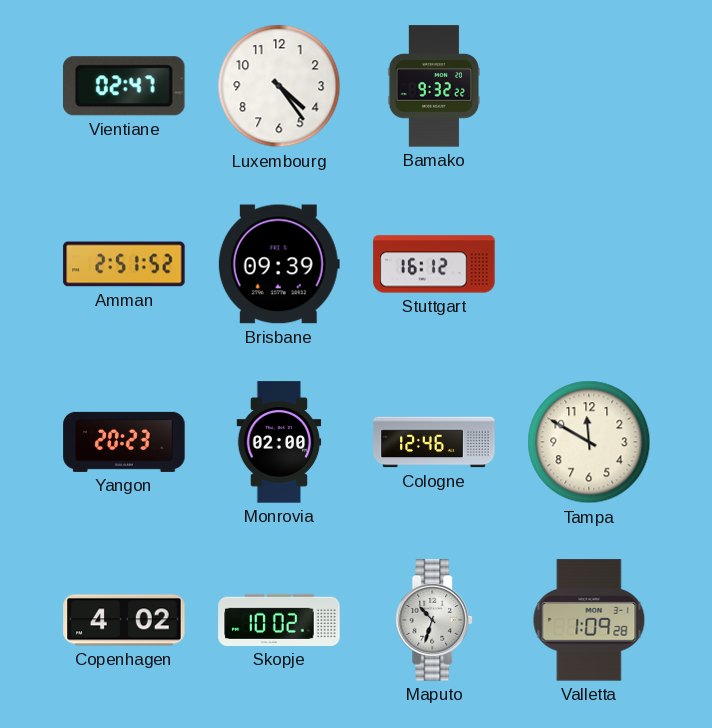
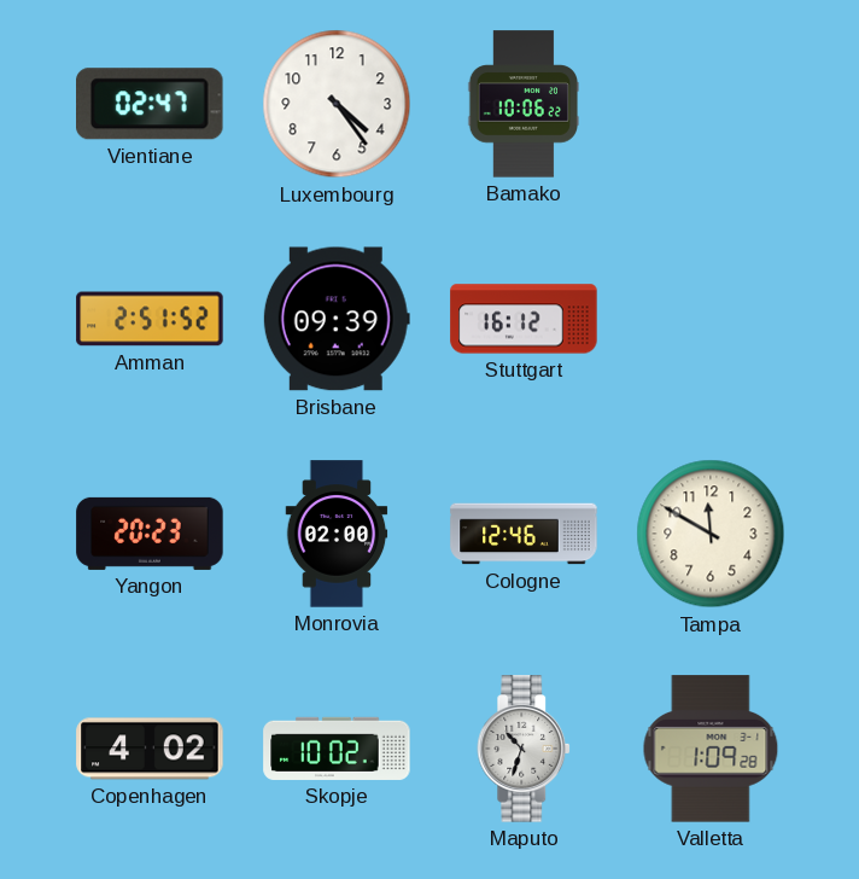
Bamako: 9:32 -> 10:06
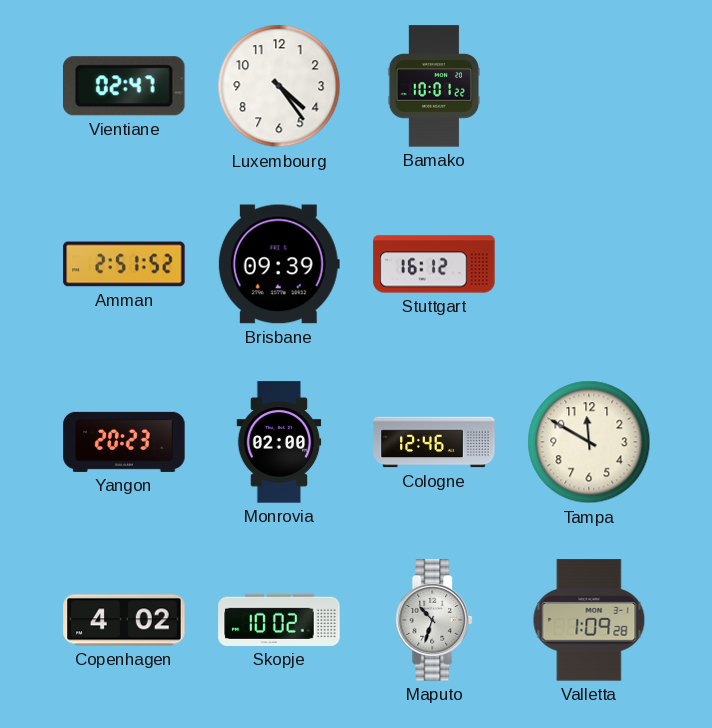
Bamako: 10:06 -> 10:01
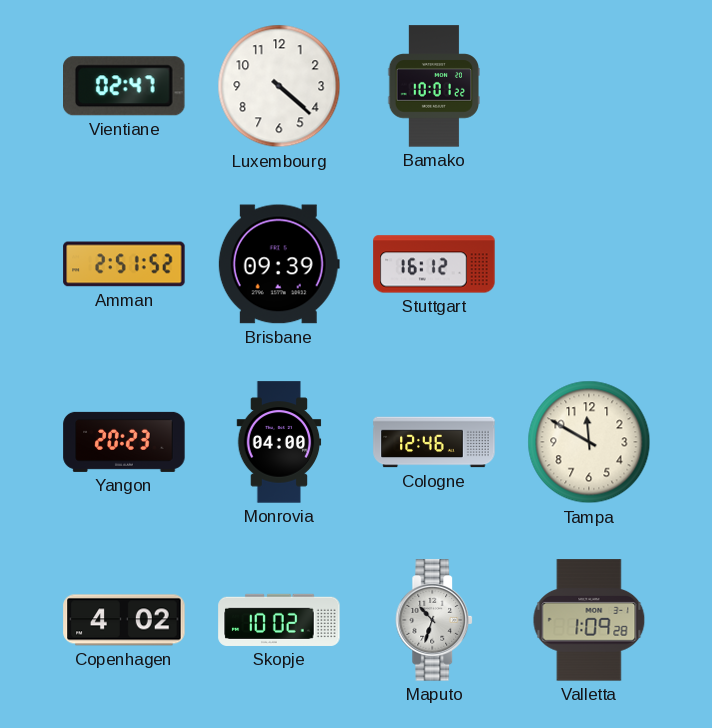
Luxembourg: 4:24 -> 4:22
Monrovia: 02:00 -> 04:00
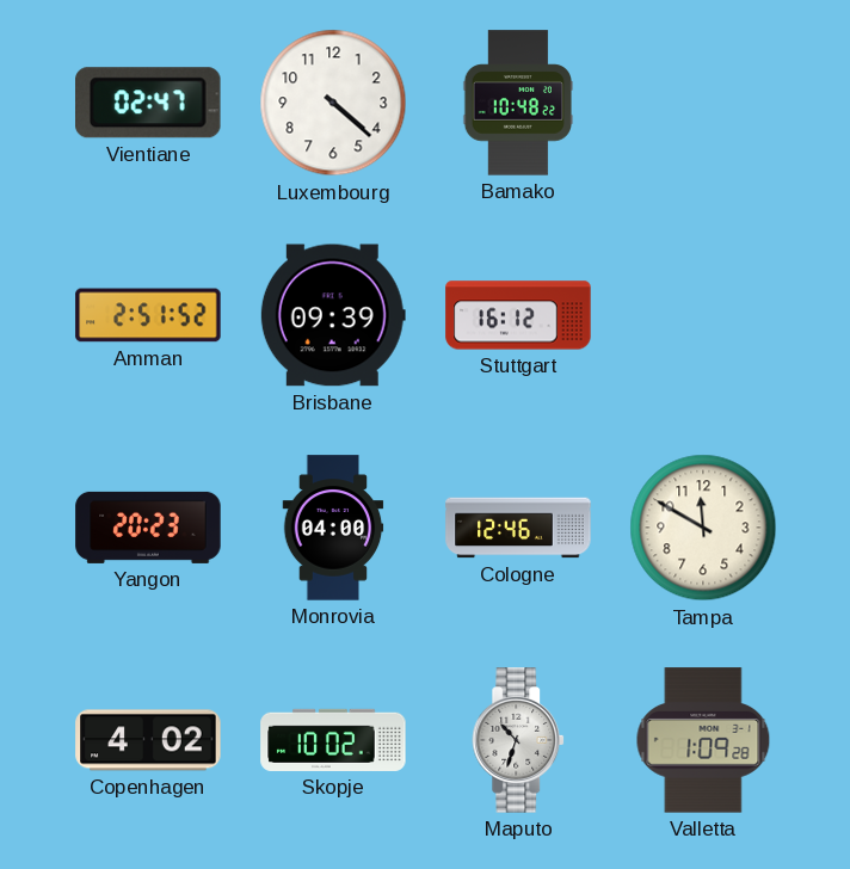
Bamako: 10:01 -> 10:48
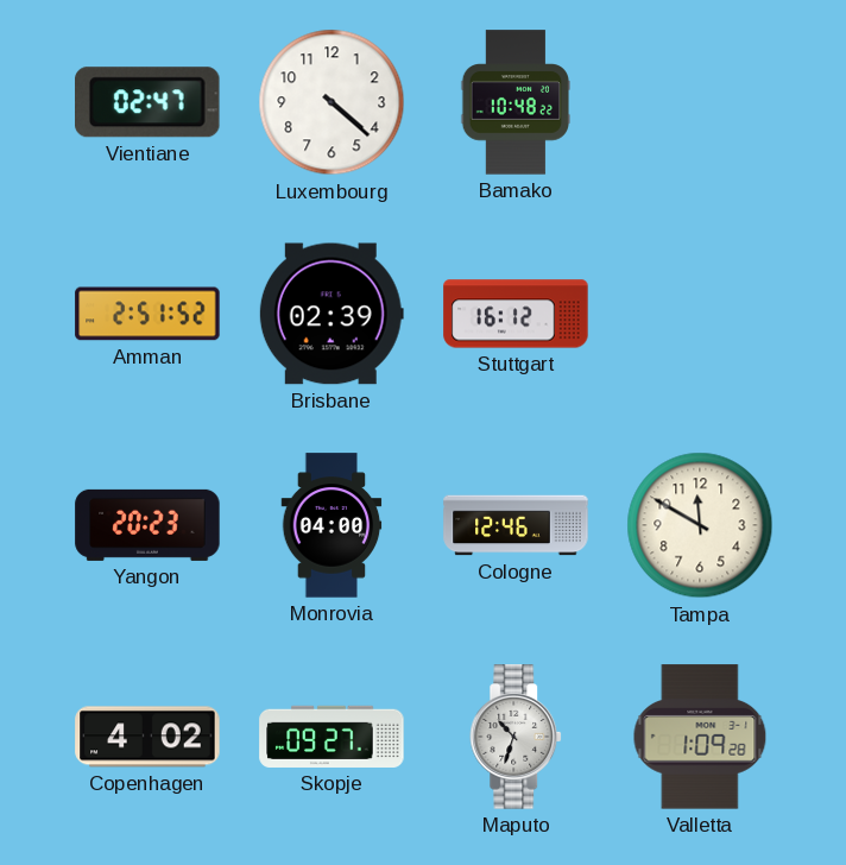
Brisbane: 09:39 -> 02:39
Skopje: 10:02 -> 09:27
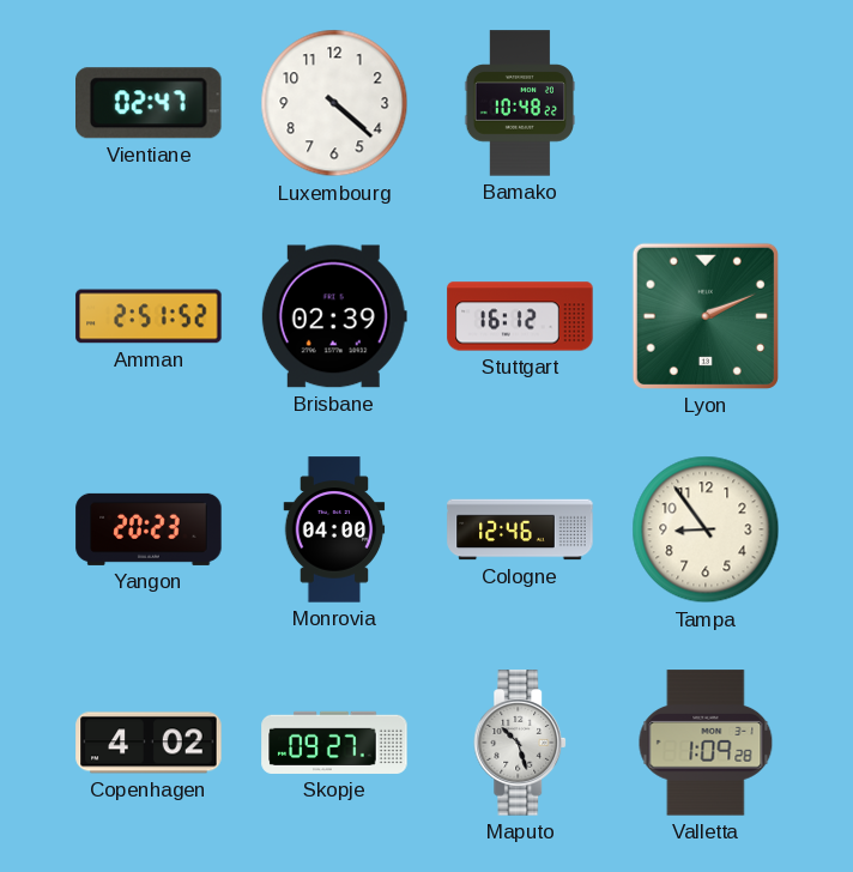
Lyon: none -> 2:11
Tampa: 11:50 -> 8:54
Maputo: 10:33 -> 10:27
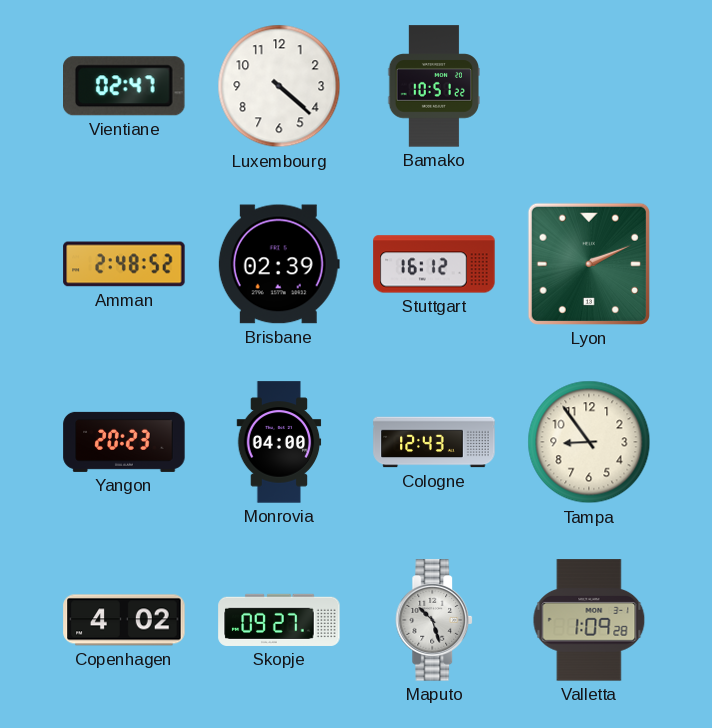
Bamako: 10:48 -> 10:51
Amman: 2:51 -> 2:48
Cologne: 12:46 -> 12:43
